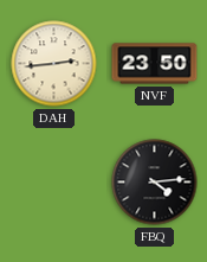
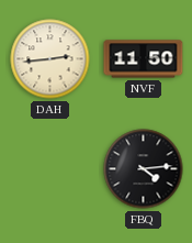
NVF: 23:50 -> 11:50
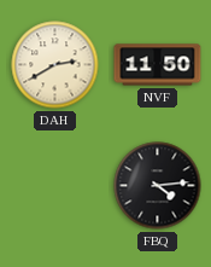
DAH: 2:44 -> 2:40
